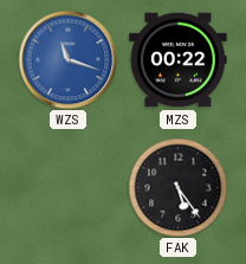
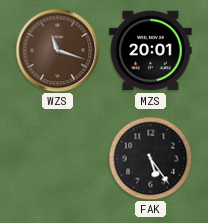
WZS dial: blue -> brown
MZS: 00:22 -> 20:01
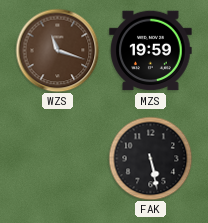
MZS: 20:01 -> 19:59
FAK: 5:24 -> 5:28
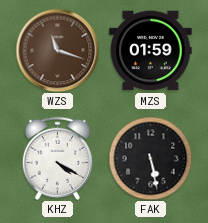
MZS: 19:59 -> 01:59
KHZ: none -> 4:20
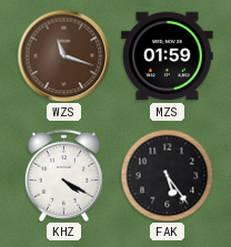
FAK: 5:28 -> 5:24
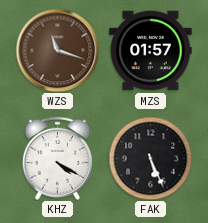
MZS: 01:59 -> 01:57
FAK: 5:24 -> 5:26
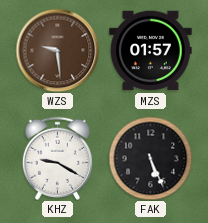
WZS: 11:18 -> 9:29
KHZ: 4:20 -> 9:20
